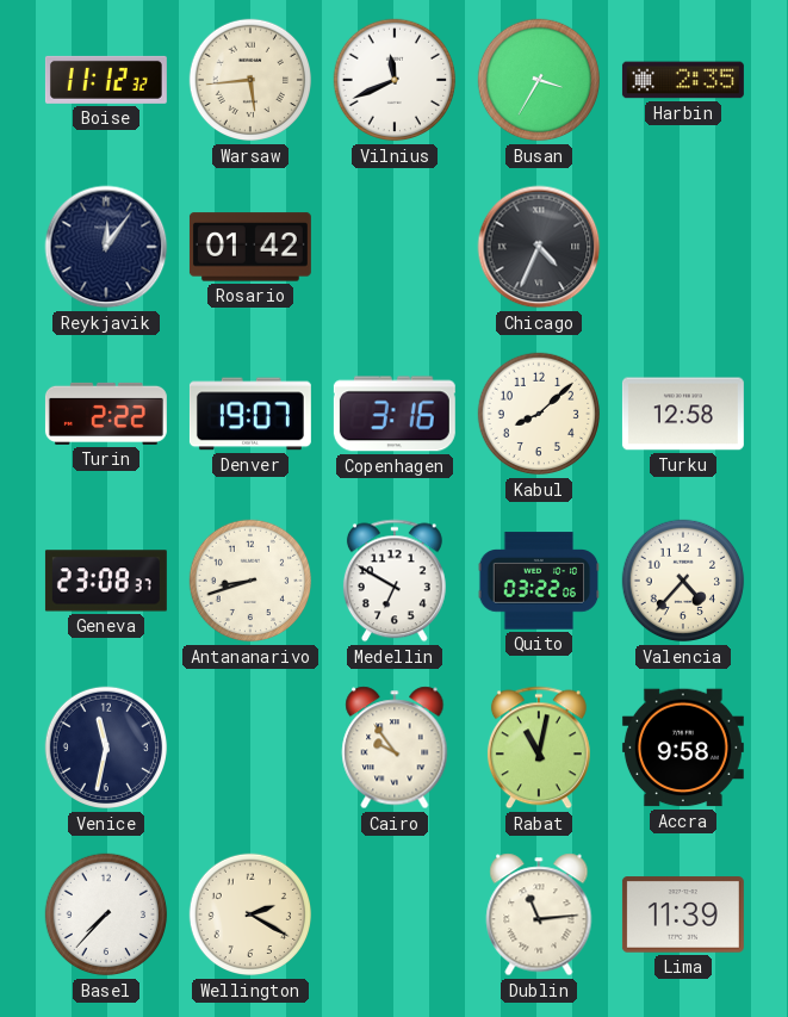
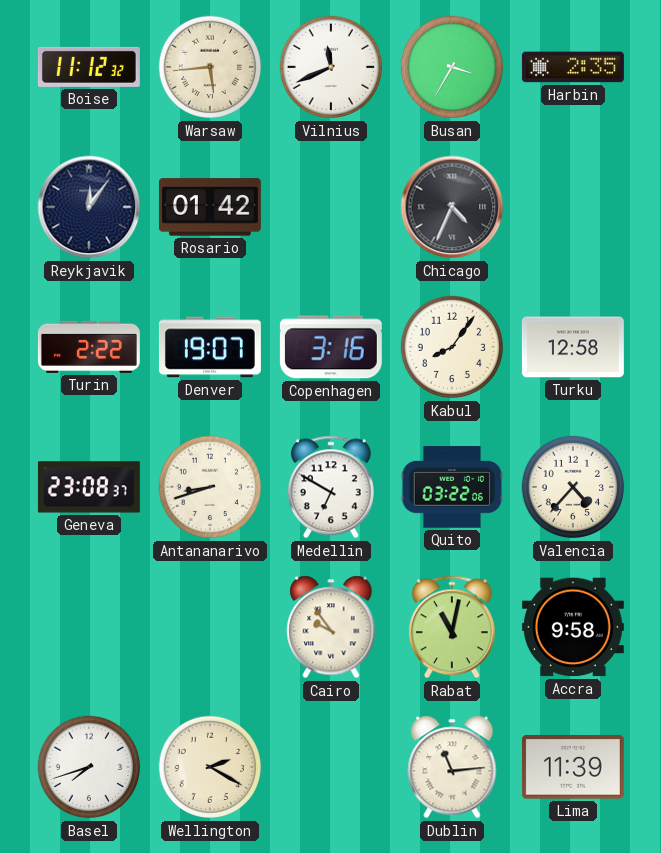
Kabul: 8:08 -> 8:06
Venice: 11:32 -> none
Basel: 7:37 -> 7:42
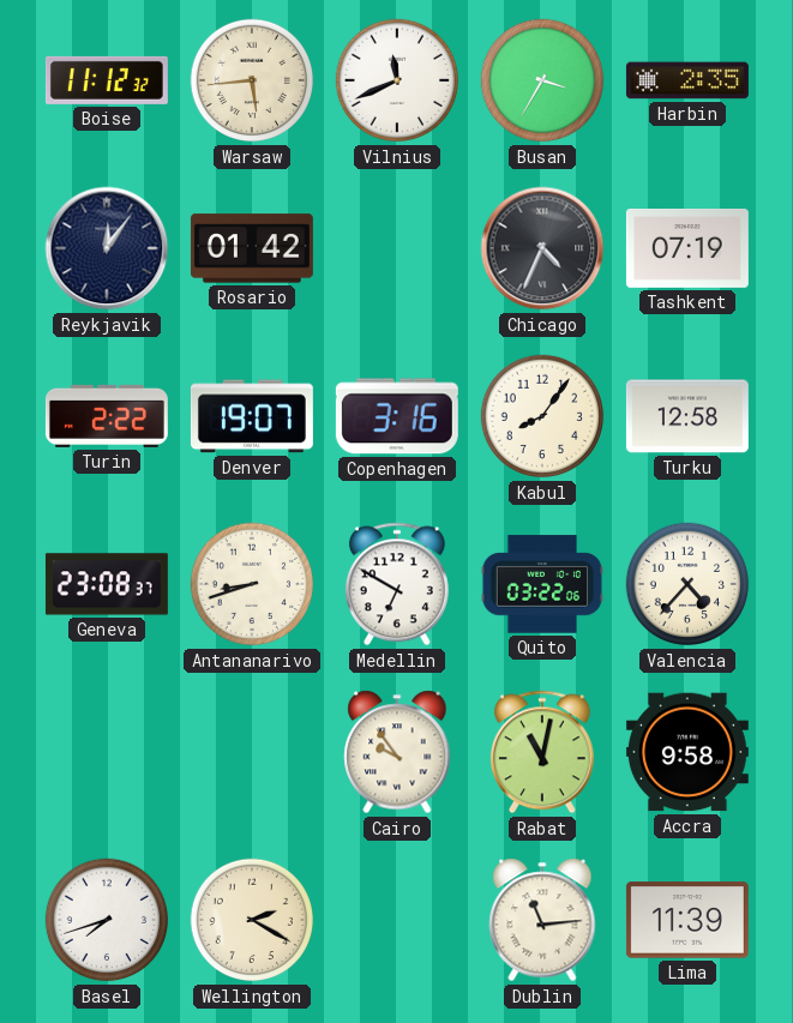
Tashkent: none -> 07:19
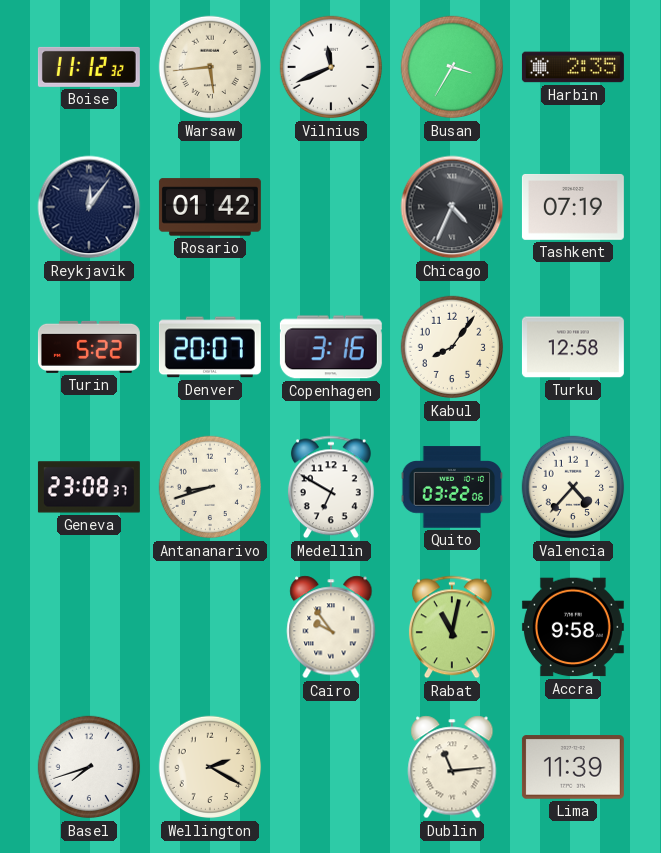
Turin: 2:22 -> 5:22
Denver: 19:07 -> 20:07
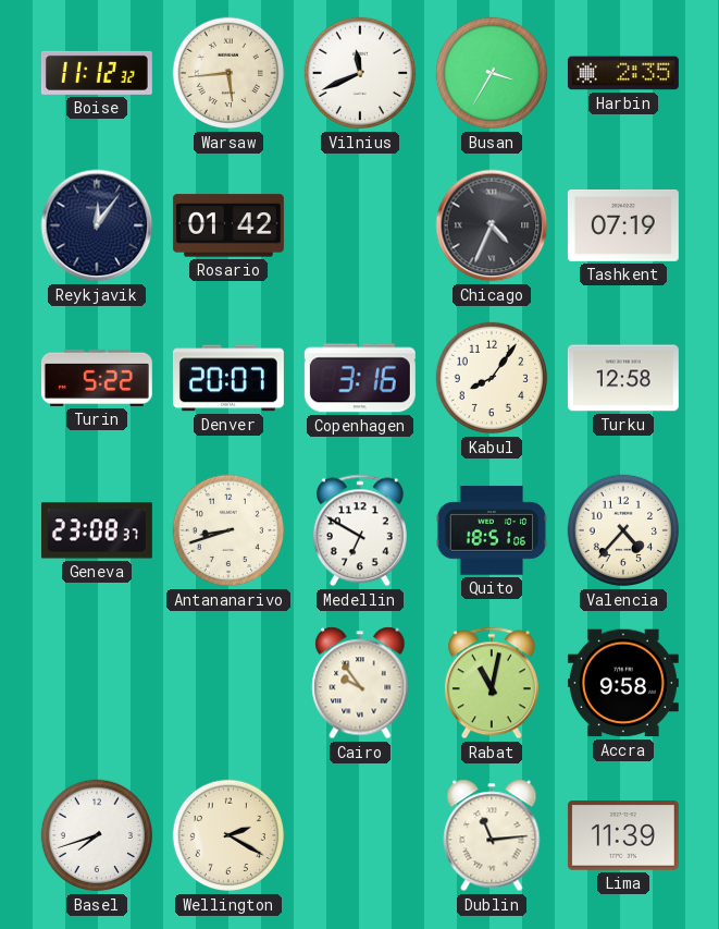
Quito: 03:22 -> 18:51
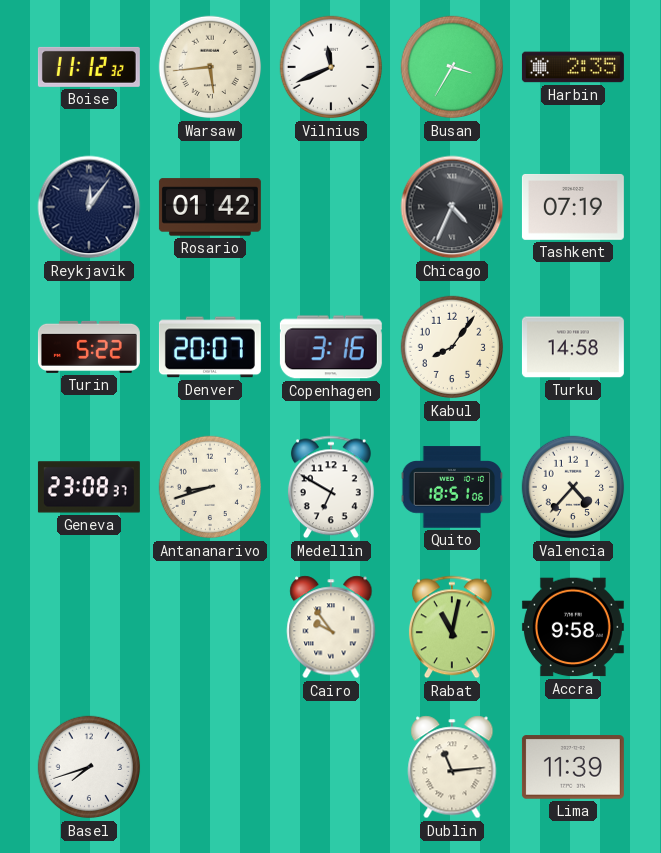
Turku: 12:58 -> 14:58
Wellington: 2:20 -> none
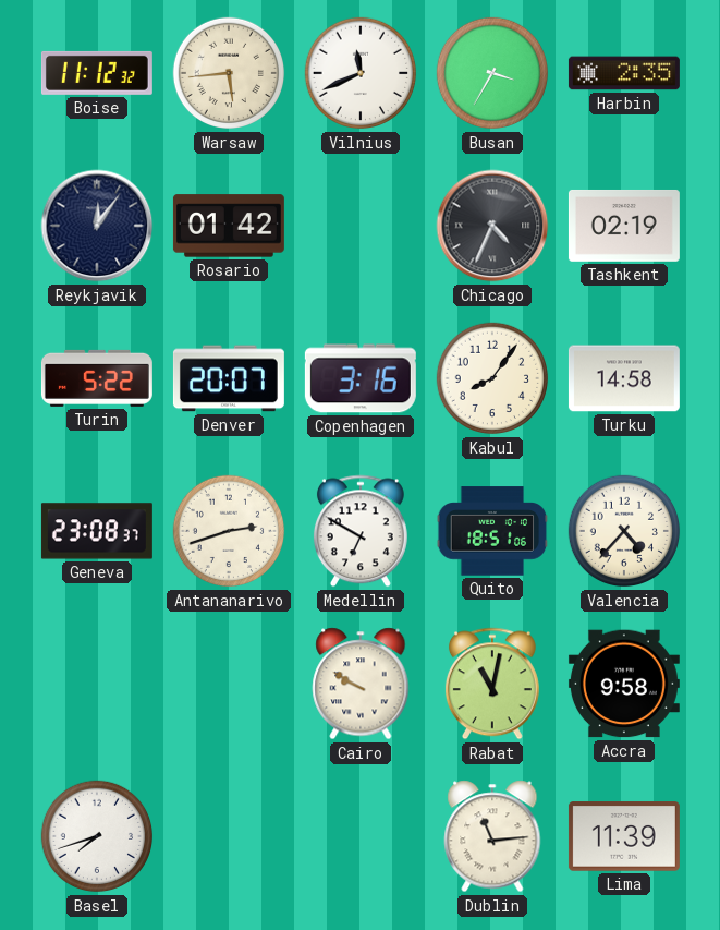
Tashkent: 07:19 -> 02:19
Antananarivo: 8:42 -> 2:42
Cairo: 9:54 -> 9:50
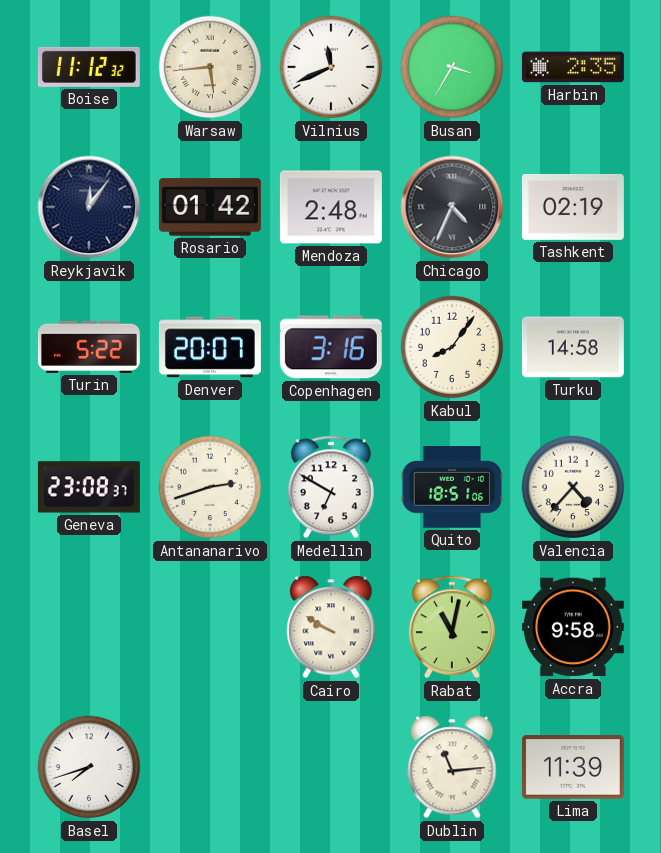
Mendoza: none -> 2:48
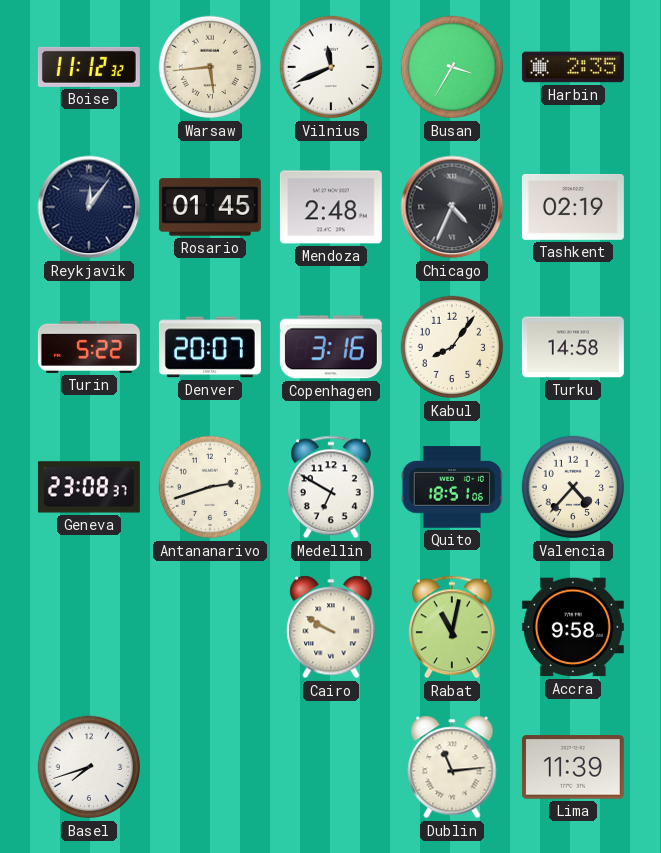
Rosario: 01:42 -> 01:45
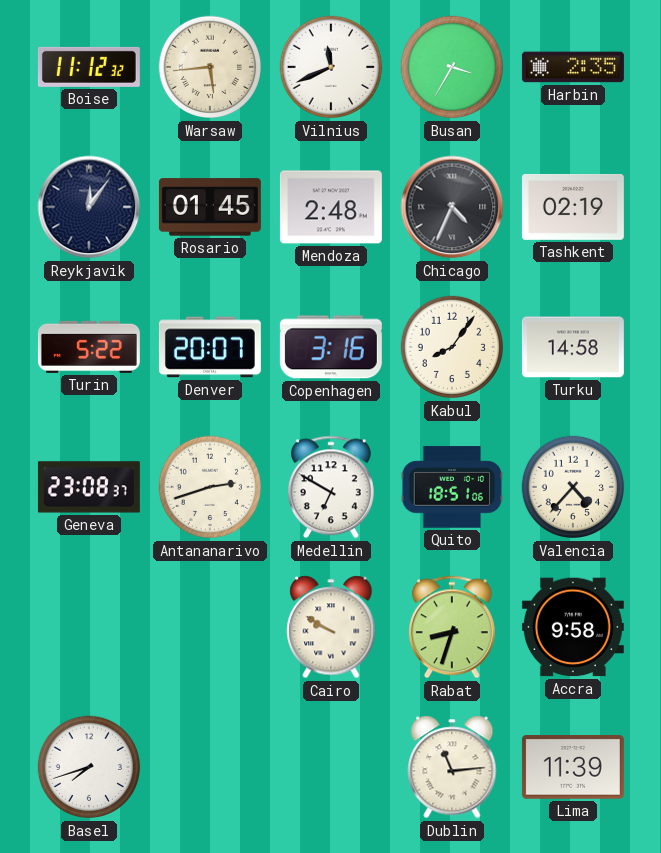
Rabat: 11:02 -> 8:33
